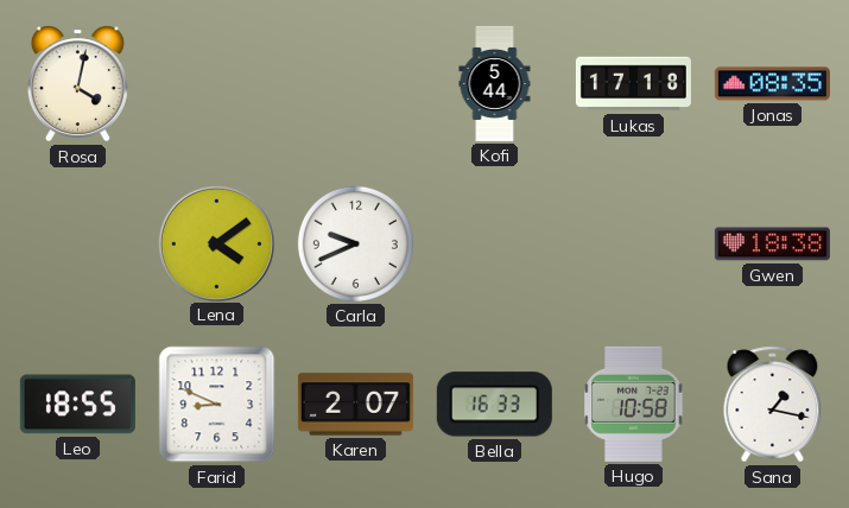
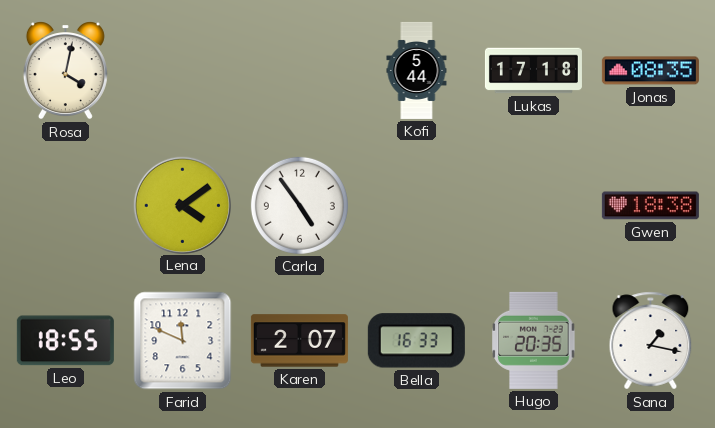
Carla: 9:41 -> 4:54
Farid: 8:49 -> 11:49
Hugo: 10:58 -> 20:35
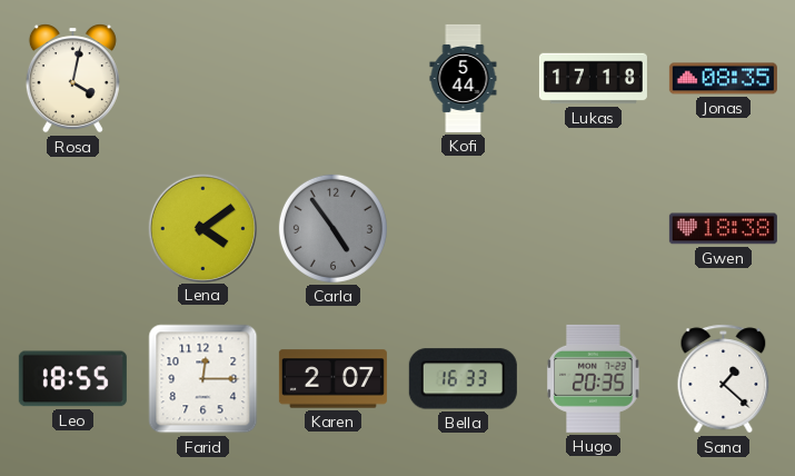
Carla dial: white -> grey
Farid: 11:49 -> 12:15
Sana: 1:17 -> 1:22
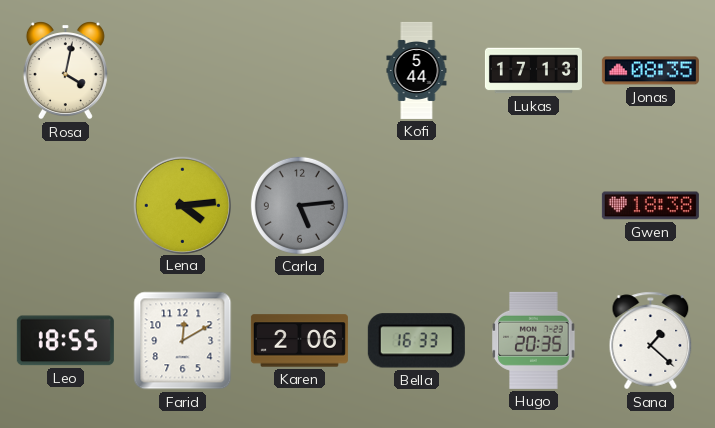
Lukas: 17:18 -> 17:13
Lena: 4:09 -> 4:14
Carla: 4:54 -> 5:14
Farid: 12:15 -> 12:10
Karen: 2:07 -> 2:06
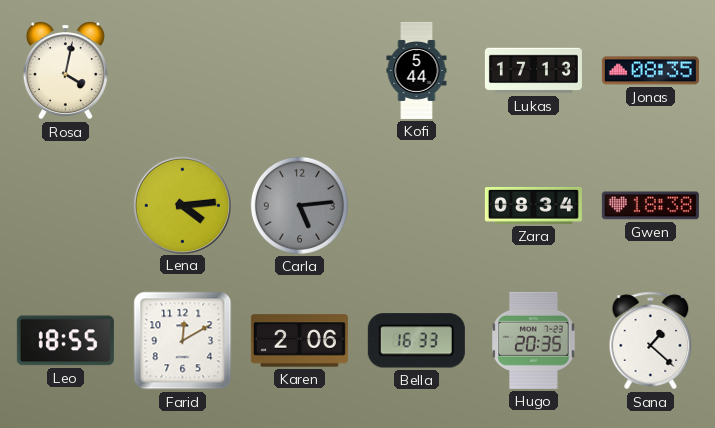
Zara: none -> 08:34
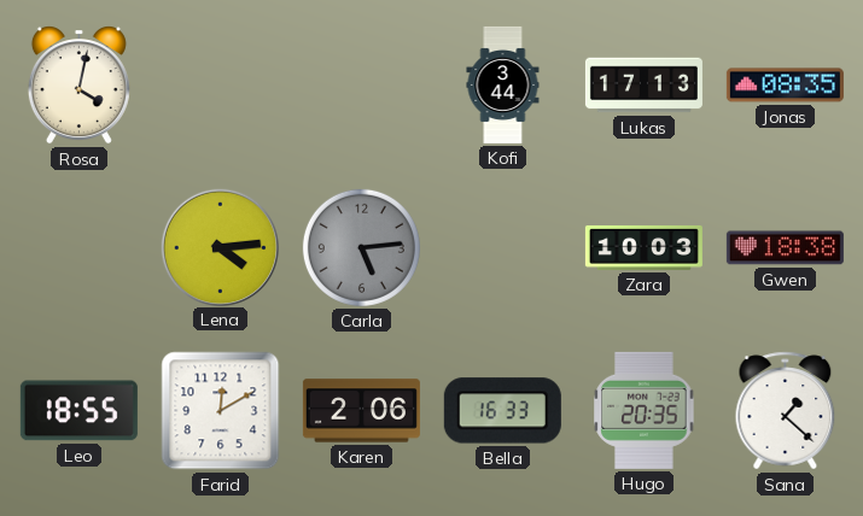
Kofi: 5:44 -> 3:44
Zara: 08:34 -> 10:03
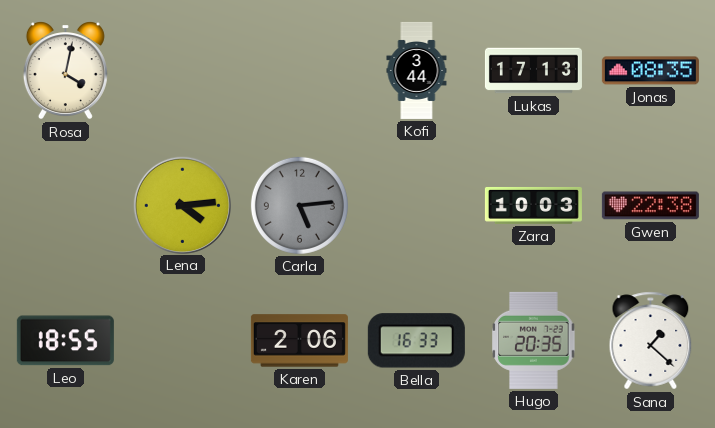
Gwen: 18:38 -> 22:38
Farid: 12:10 -> none
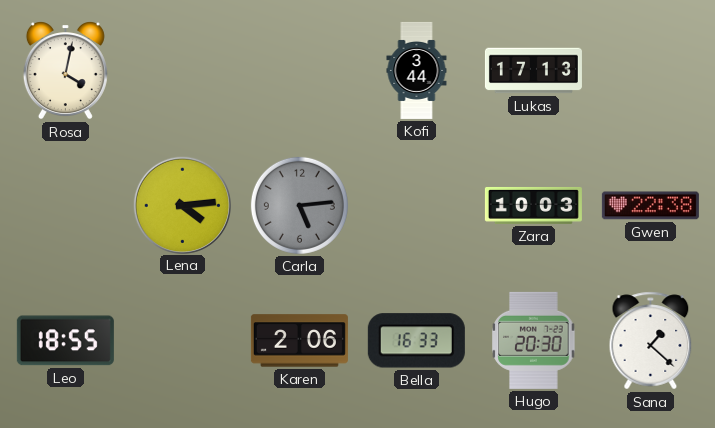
Jonas: 08:35 -> none
Hugo: 20:35 -> 20:30
